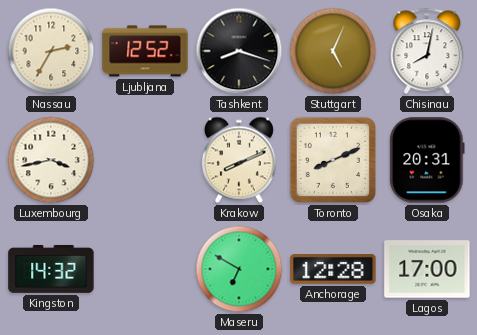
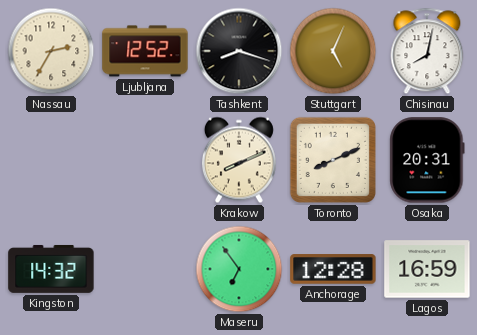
Luxembourg: 3:43 -> none
Maseru: 6:50 -> 6:54
Lagos: 17:00 -> 16:59
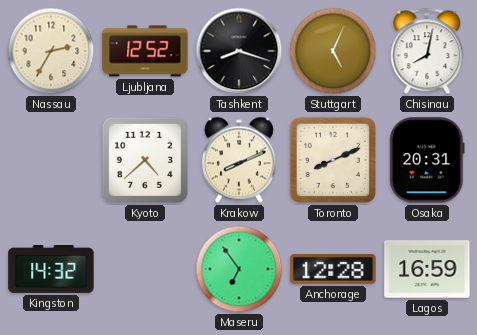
Kyoto: none -> 4:38
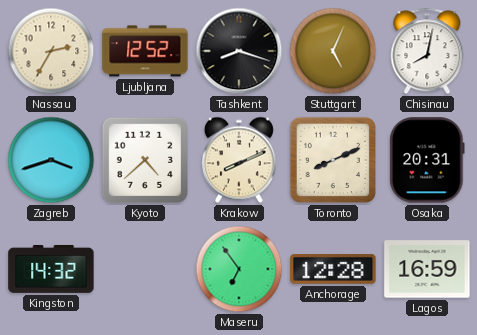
Zagreb: none -> 3:42
